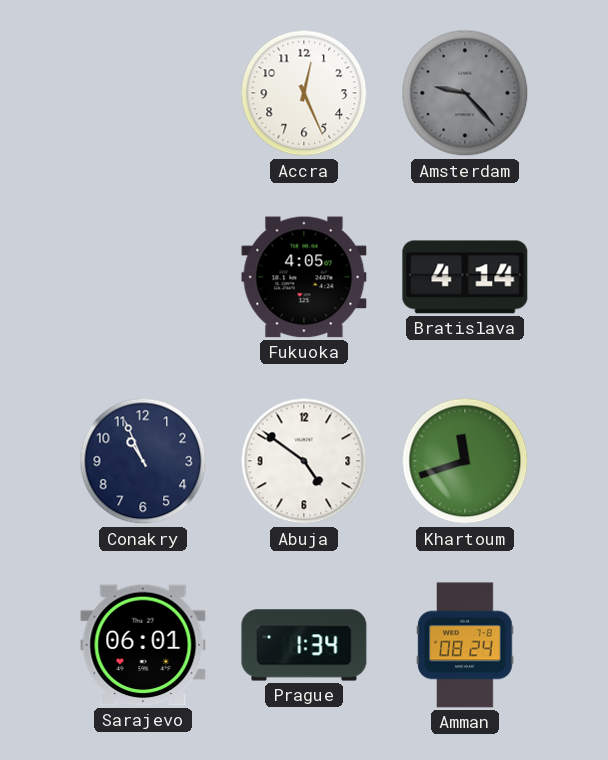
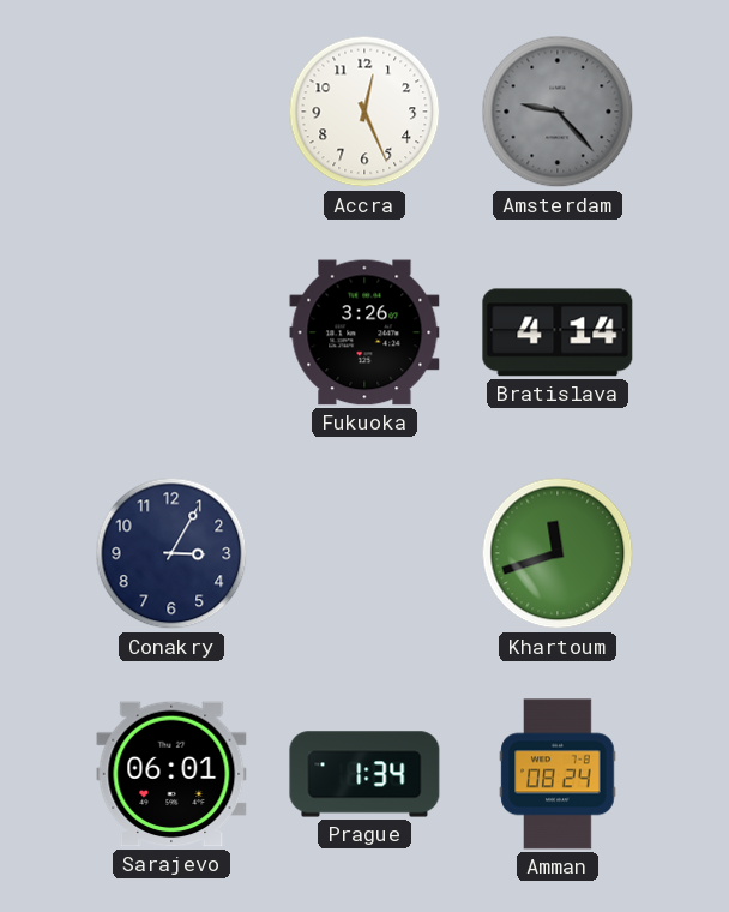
Fukuoka: 4:05 -> 3:26
Conakry: 10:56 -> 3:05
Abuja: 4:51 -> none
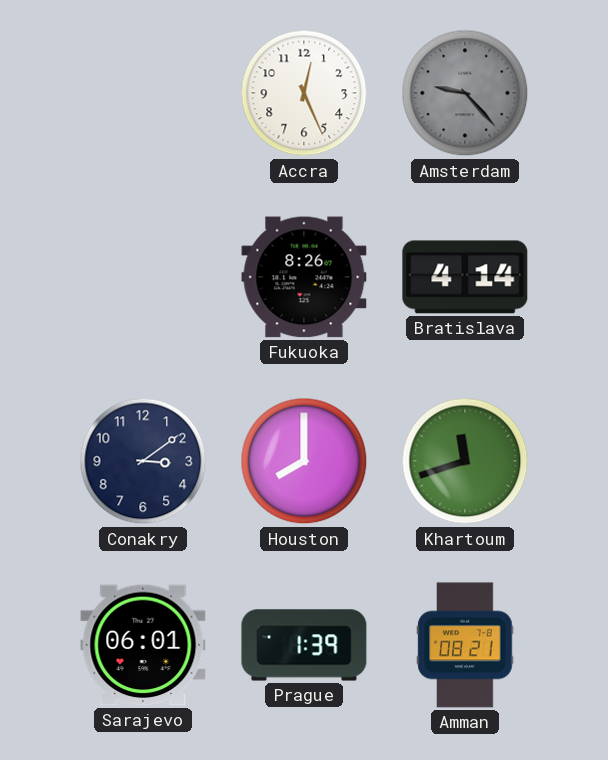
Fukuoka: 3:26 -> 8:26
Conakry: 3:05 -> 3:09
Houston: none -> 8:00
Prague: 1:34 -> 1:39
Amman: 08:24 -> 08:21
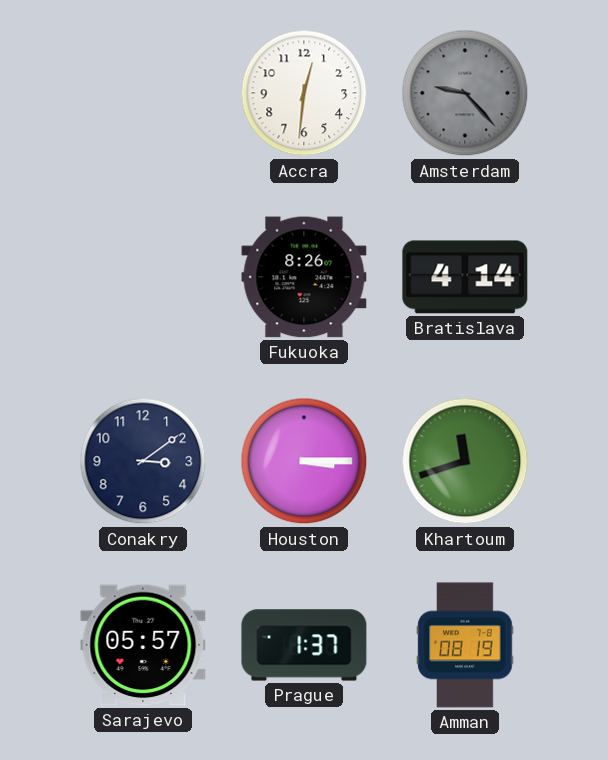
Accra: 12:26 -> 12:31
Houston: 8:00 -> 3:15
Sarajevo: 06:01 -> 05:57
Prague: 1:39 -> 1:37
Amman: 08:21 -> 08:19
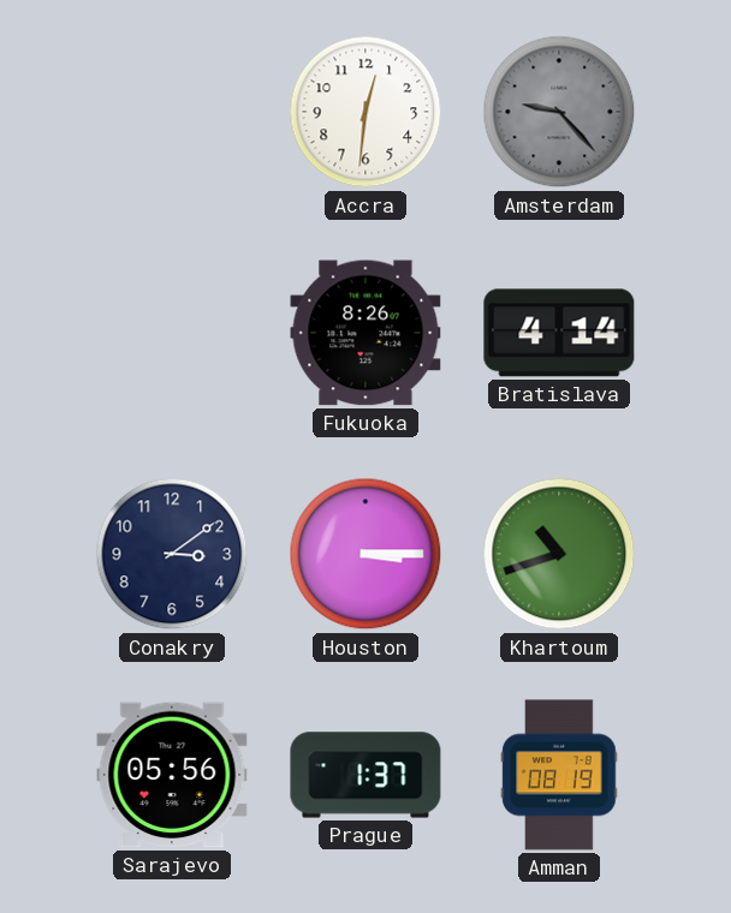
Khartoum: 11:42 -> 10:42
Sarajevo: 05:57 -> 05:56
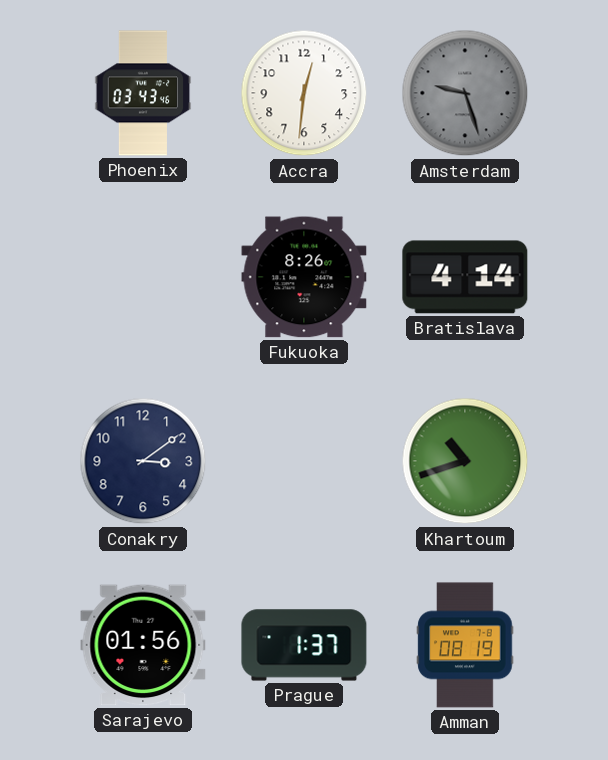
Phoenix: none -> 03:43
Amsterdam: 9:23 -> 9:27
Houston: 3:15 -> none
Sarajevo: 05:56 -> 01:56
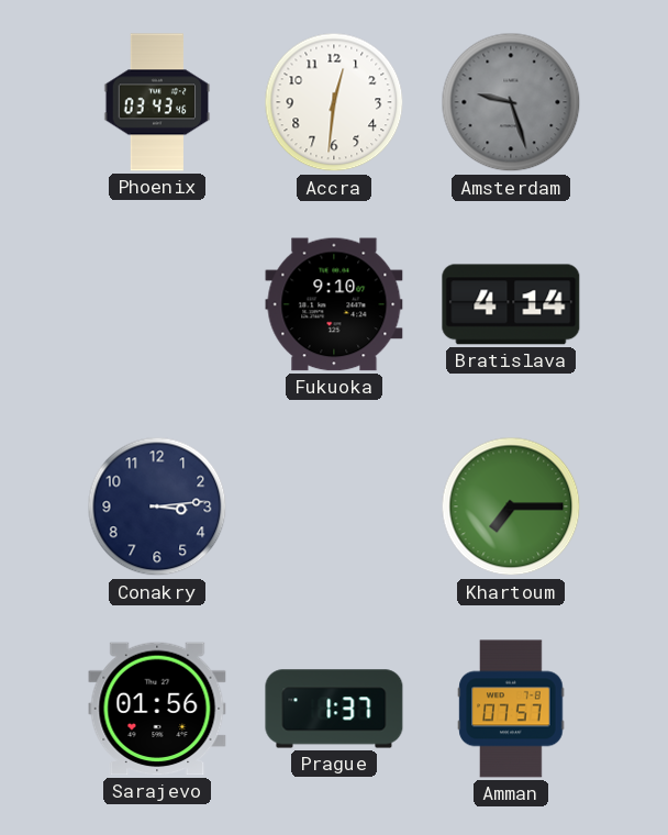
Fukuoka: 8:26 -> 9:10
Conakry: 3:09 -> 3:14
Khartoum: 10:42 -> 7:15
Amman: 08:19 -> 07:57
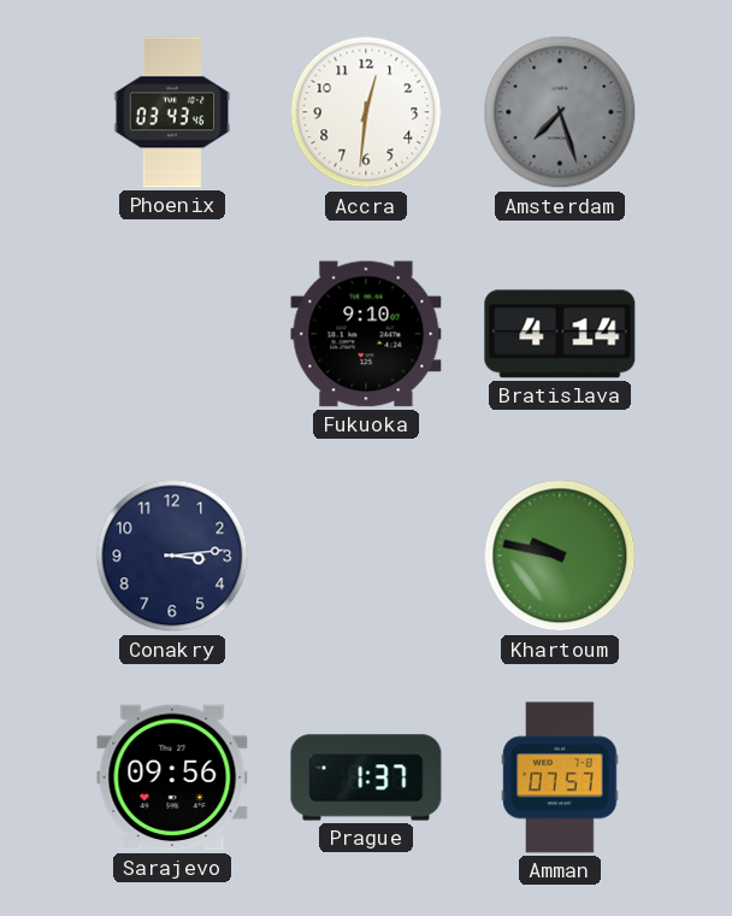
Amsterdam: 9:27 -> 7:27
Khartoum: 7:15 -> 9:47
Sarajevo: 01:56 -> 09:56
